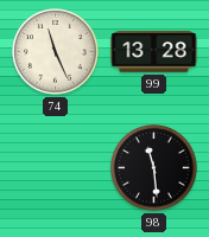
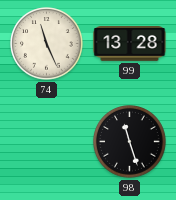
98: 11:29 -> 11:27
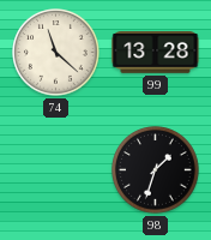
74: 11:26 -> 11:22
98: 11:27 -> 1:33
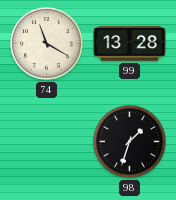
74: 11:22 -> 11:20
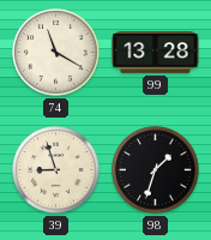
39: none -> 8:57
